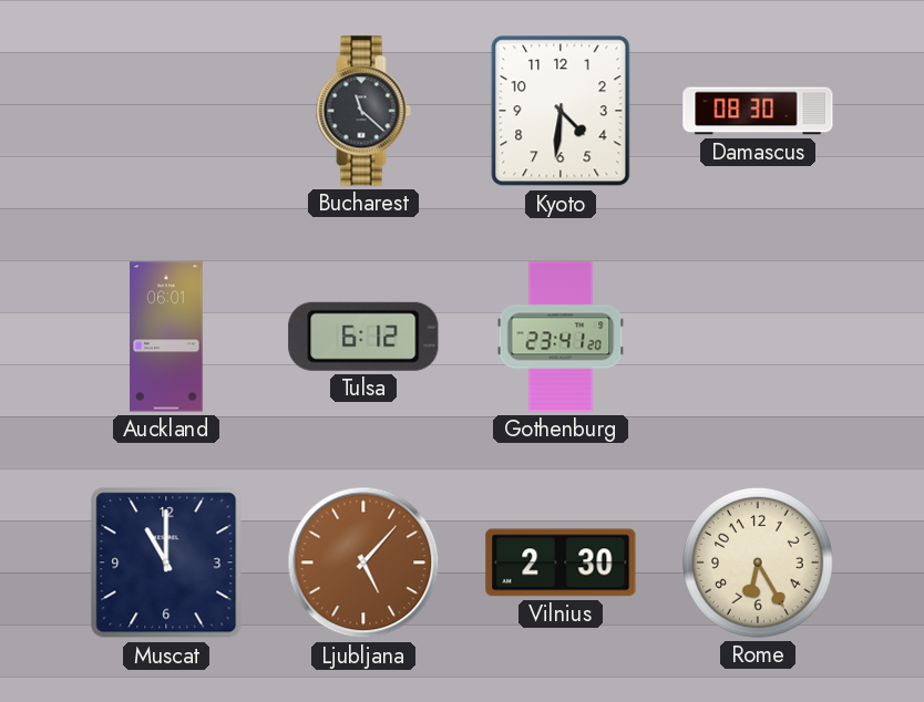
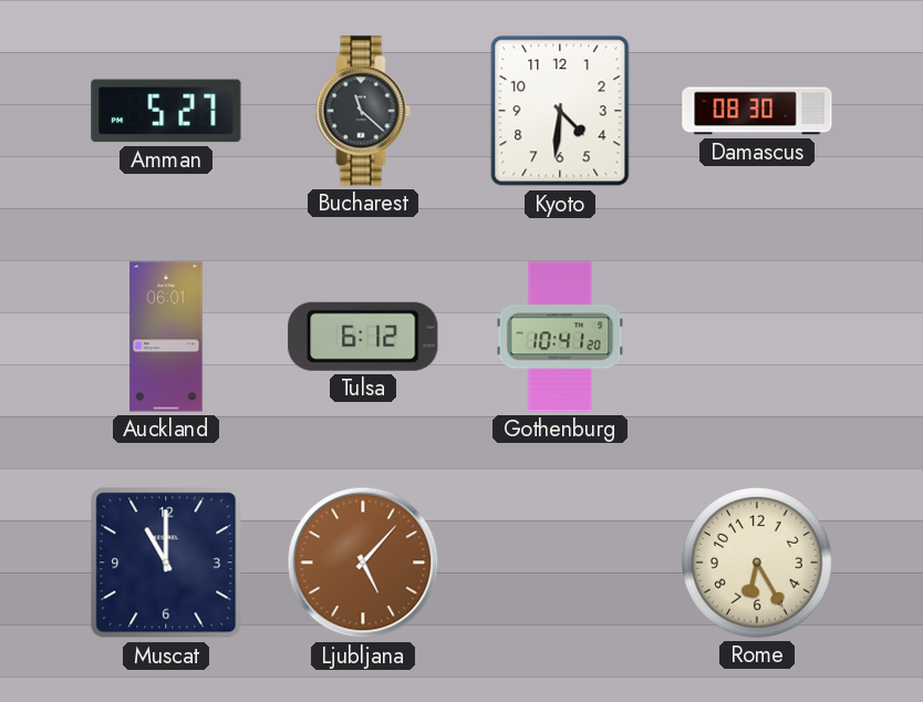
Amman: none -> 5:27
Gothenburg: 23:41 -> 10:41
Vilnius: 2:30 -> none
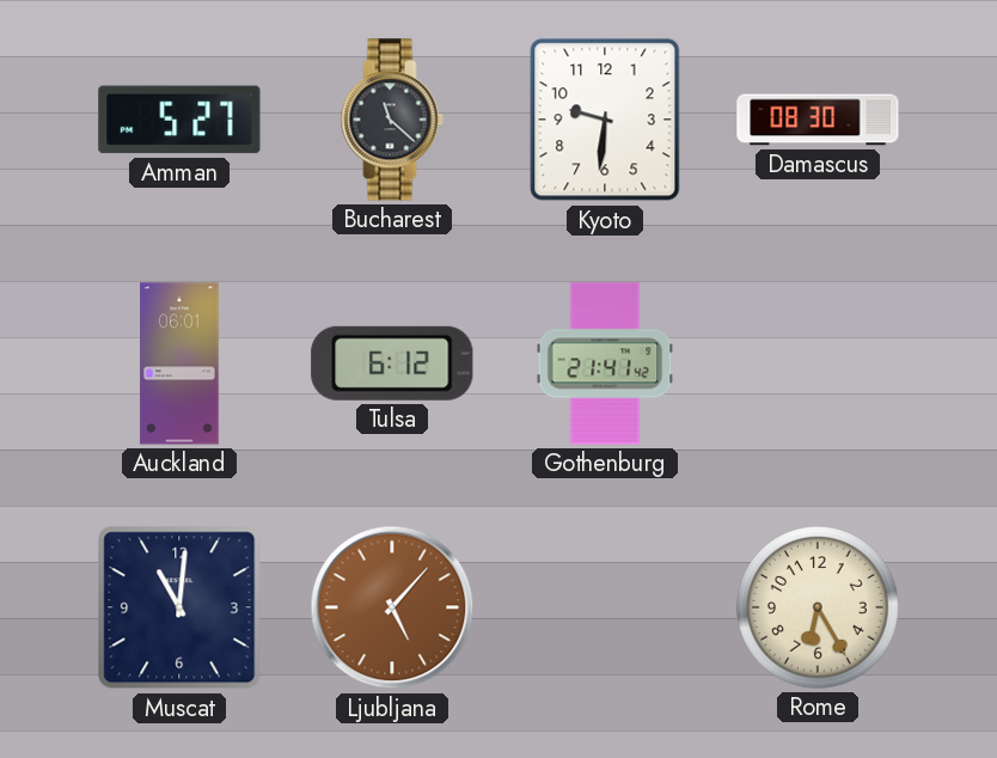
Kyoto: 4:31 -> 9:31
Gothenburg: 10:41 -> 21:41
Muscat: 11:00 -> 11:01
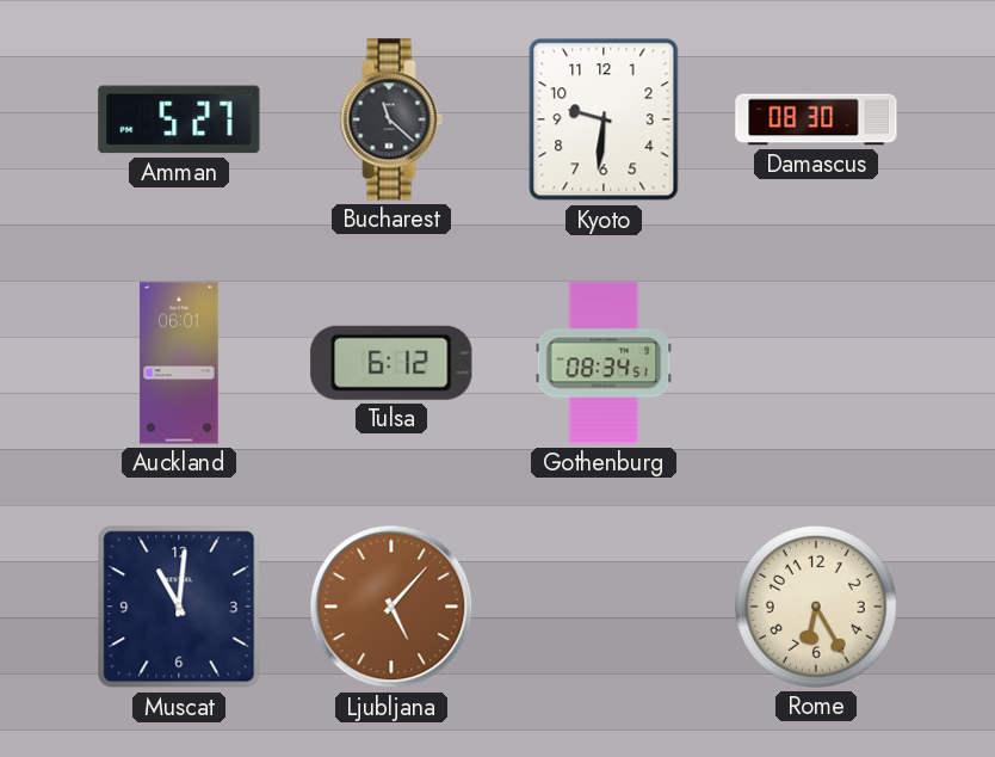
Gothenburg: 21:41 -> 08:34
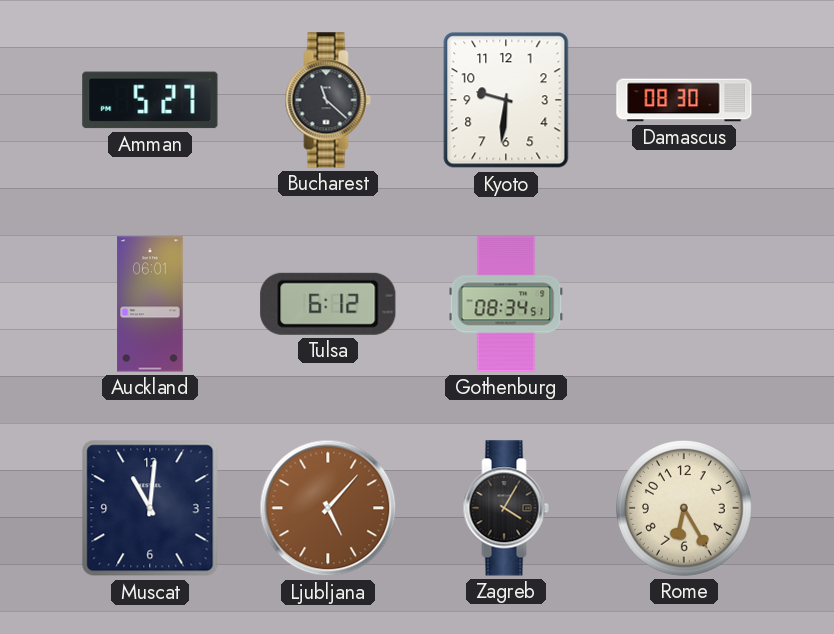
Zagreb: none -> 4:05
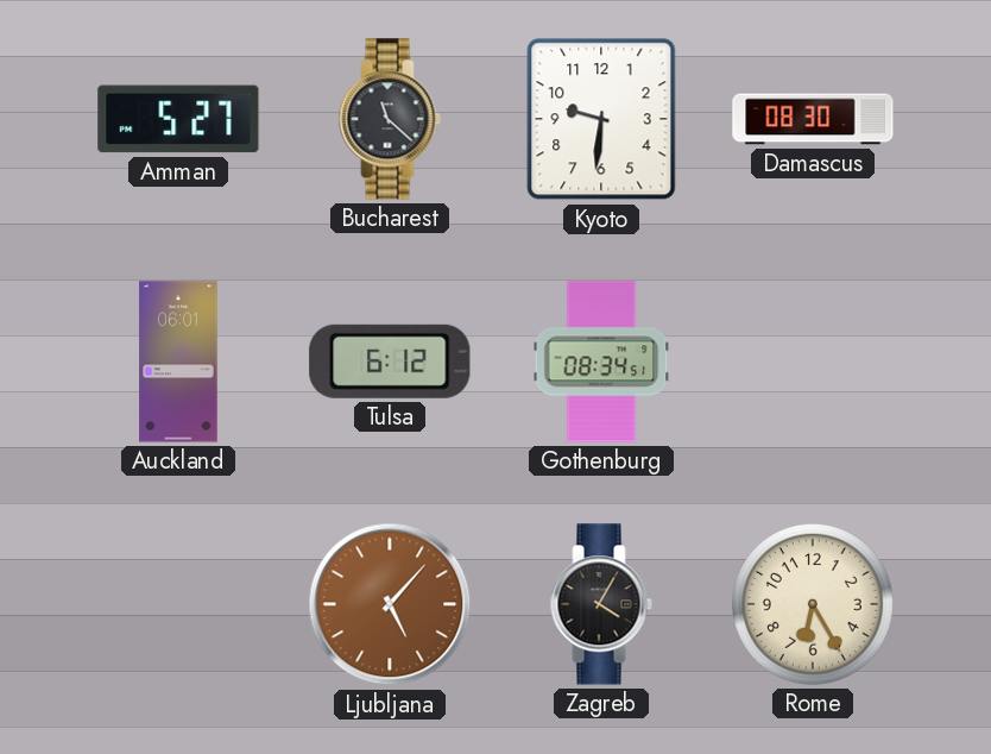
Muscat: 11:01 -> none
